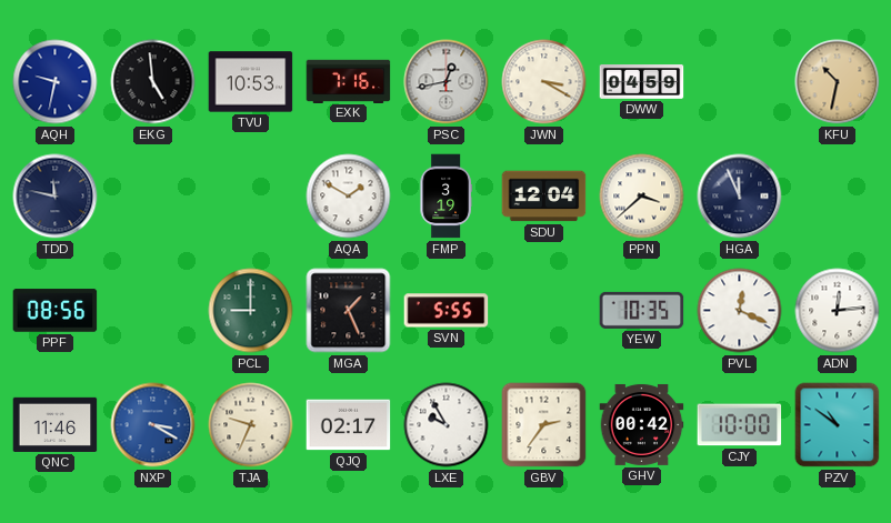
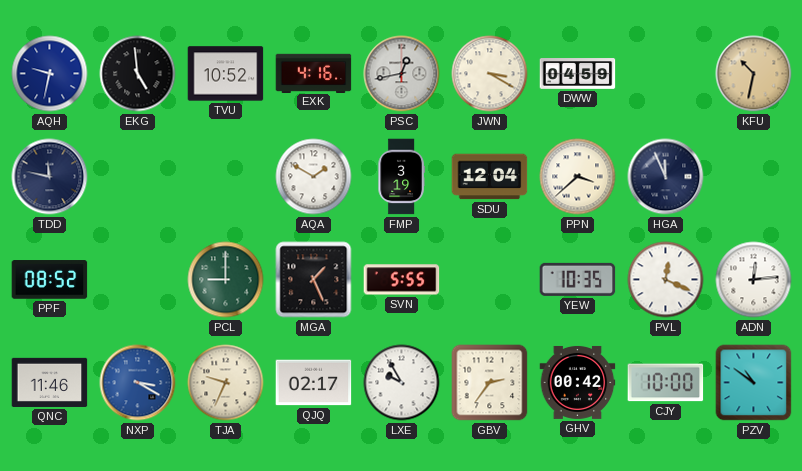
TVU: 10:53 -> 10:52
EXK: 7:16 -> 4:16
PPF: 08:56 -> 08:52
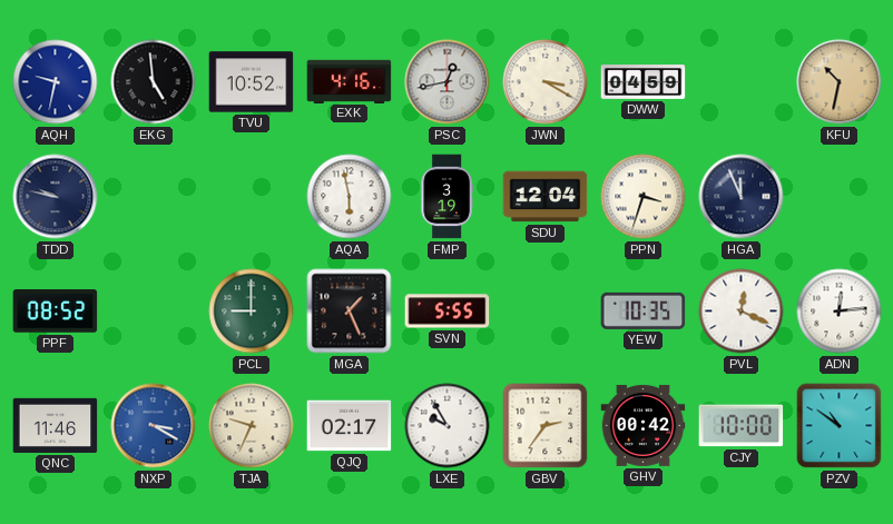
TDD: 11:47 -> 9:47
AQA: 1:50 -> 5:58
PPN: 3:38 -> 3:33
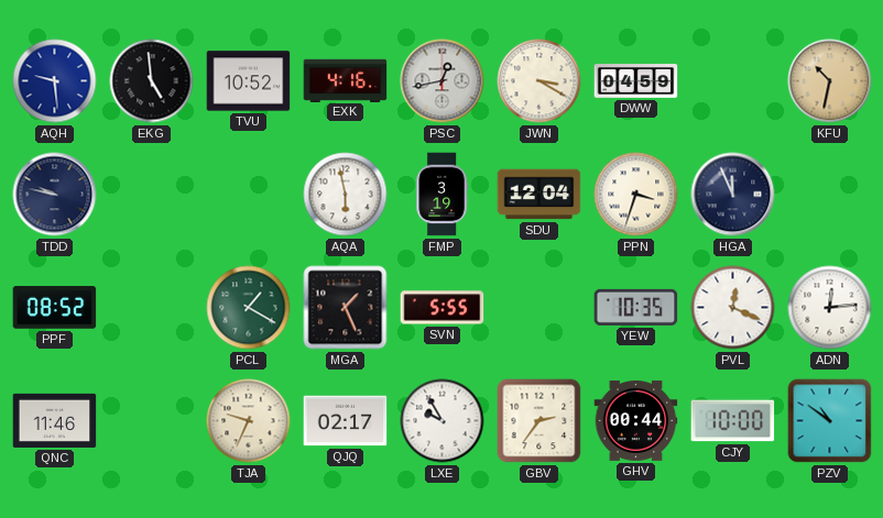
AQH: 9:32 -> 9:29
PCL: 9:00 -> 1:20
NXP: 3:20 -> none
GHV: 00:42 -> 00:44
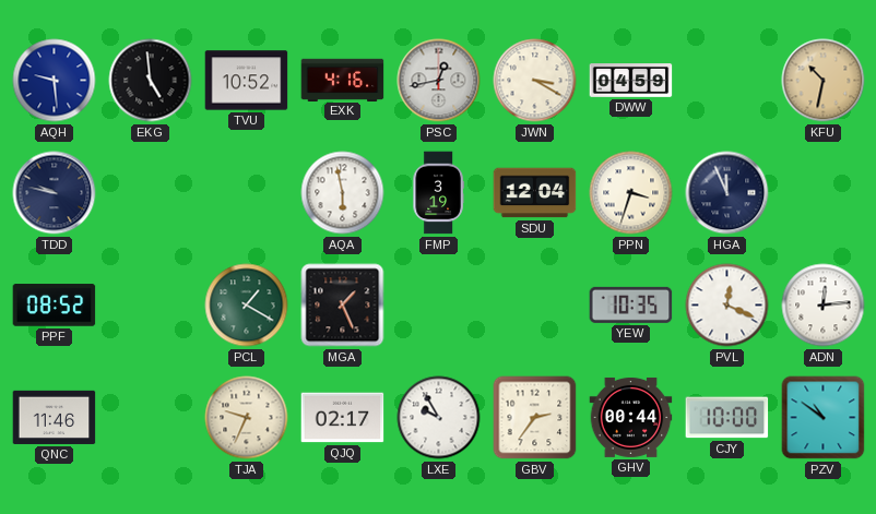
SVN: 5:55 -> none
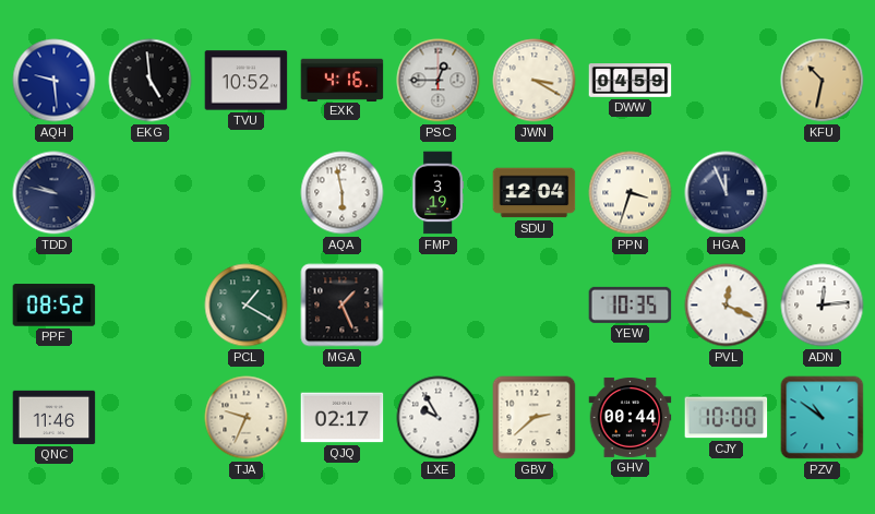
PSC: 12:43 -> 12:45
GBV: 2:36 -> 2:38
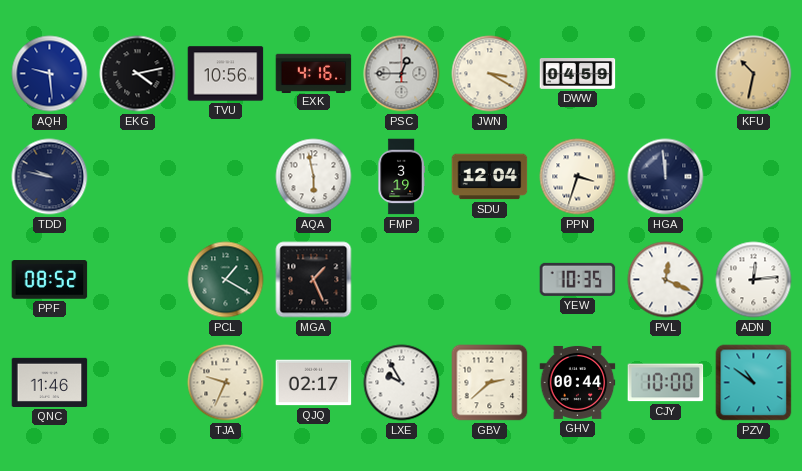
EKG: 4:59 -> 4:13
TVU: 10:52 -> 10:56
HGA: 11:56 -> 11:59
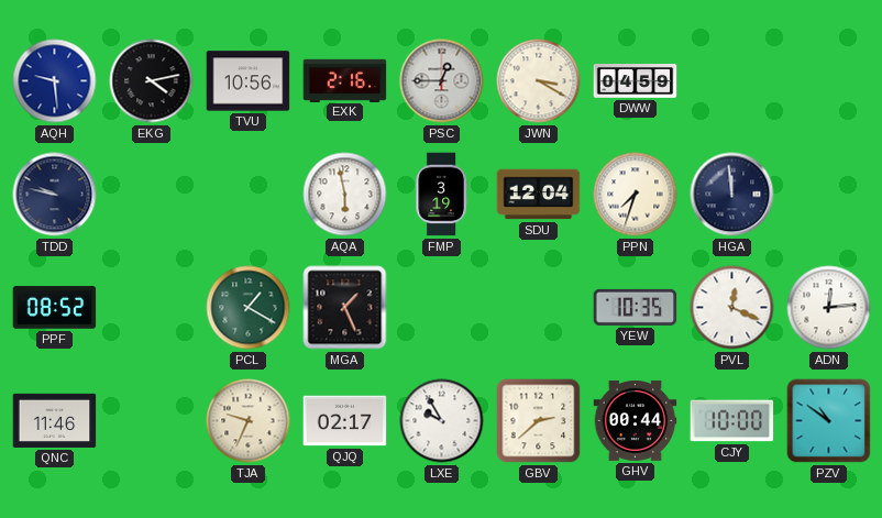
EXK: 4:16 -> 2:16
KFU: 10:32 -> none
PPN: 3:33 -> 7:33
